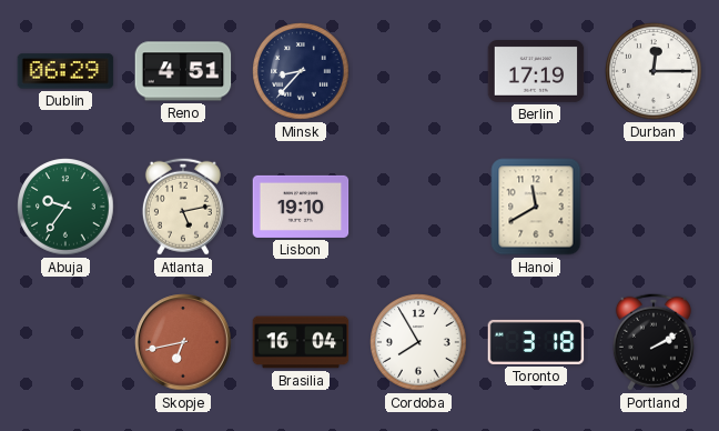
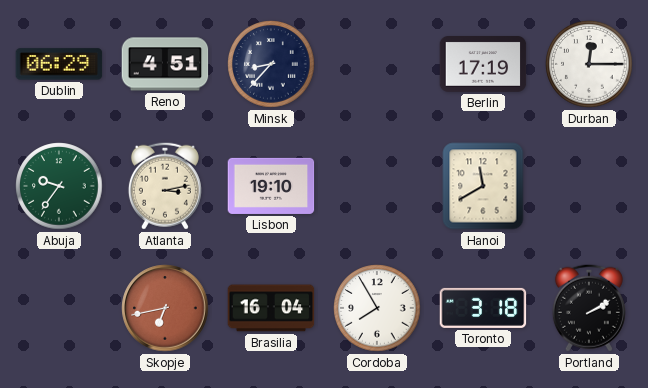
Atlanta: 5:13 -> 3:13
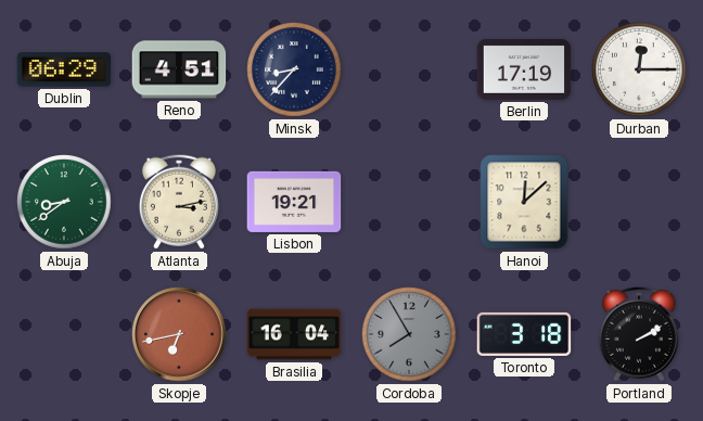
Abuja: 9:36 -> 8:39
Lisbon: 19:10 -> 19:21
Hanoi: 11:40 -> 12:08
Cordoba dial: white -> grey
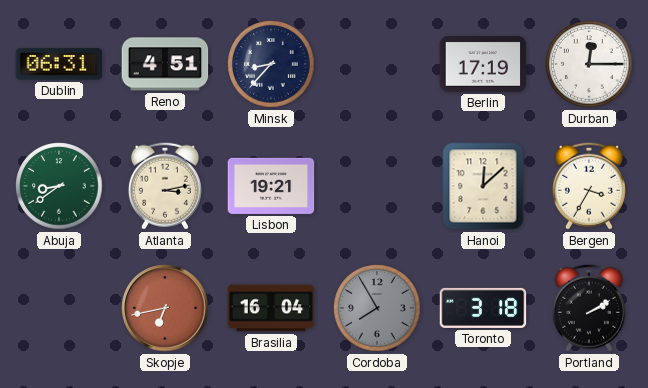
Dublin: 06:29 -> 06:31
Bergen: none -> 3:35
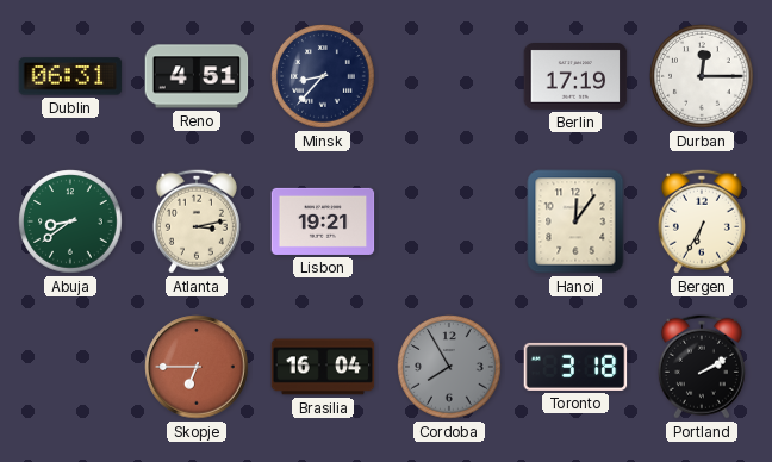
Hanoi: 12:08 -> 12:06
Bergen: 3:35 -> 6:35
Skopje: 6:43 -> 6:45
